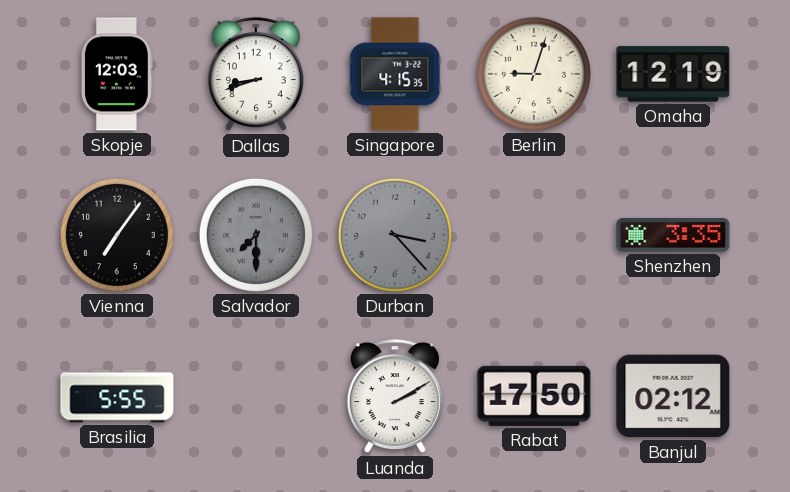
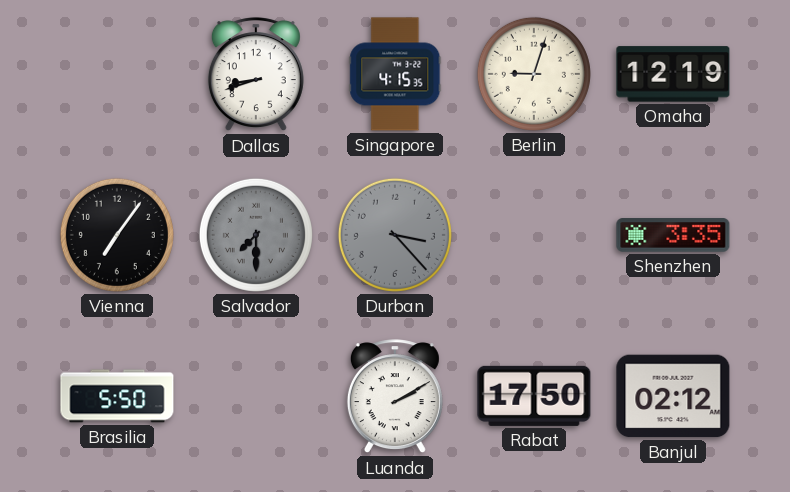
Skopje: 12:03 -> none
Brasilia: 5:55 -> 5:50
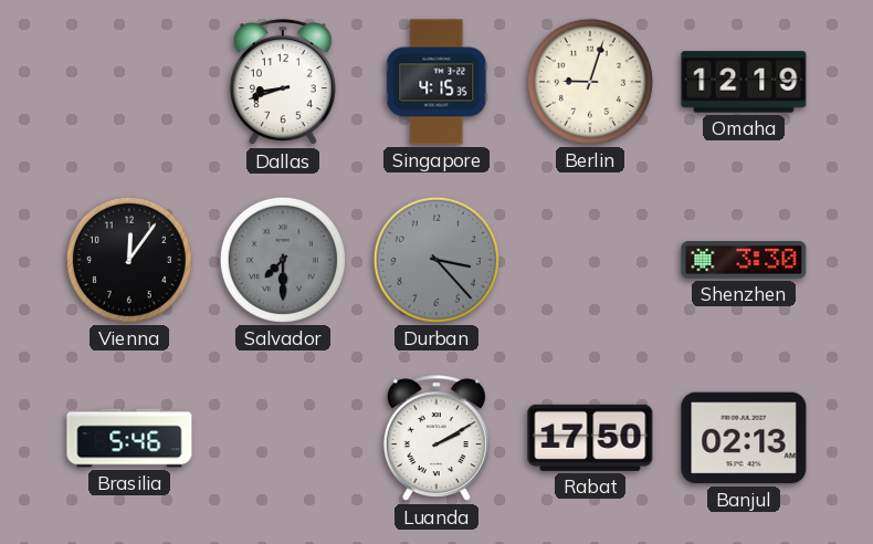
Vienna: 7:06 -> 12:06
Shenzhen: 3:35 -> 3:30
Brasilia: 5:50 -> 5:46
Banjul: 02:12 -> 02:13
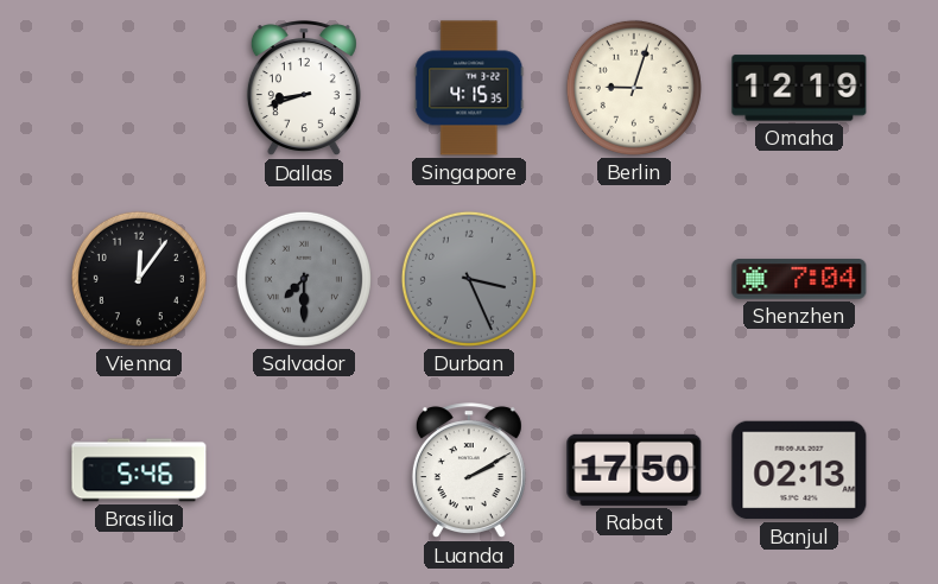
Durban: 3:23 -> 3:26
Shenzhen: 3:30 -> 7:04
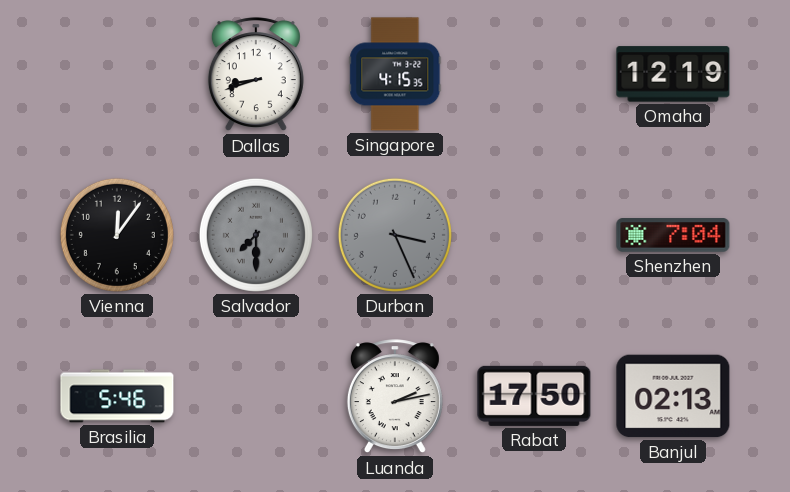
Berlin: 9:03 -> none
Luanda: 2:10 -> 2:13
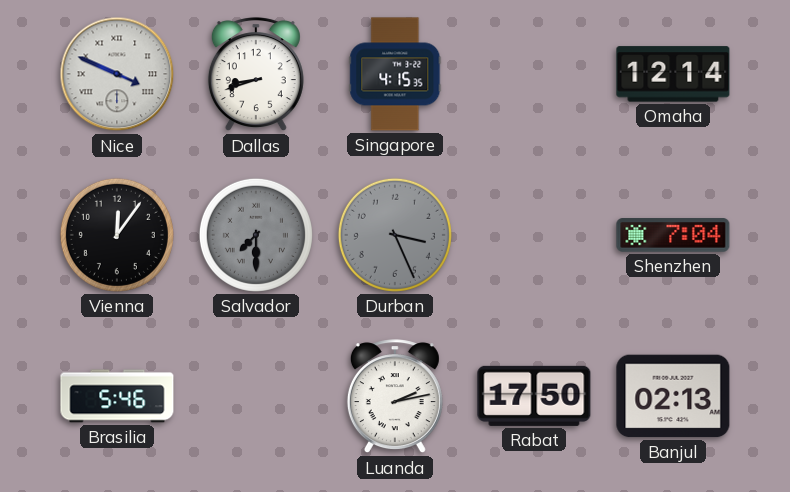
Nice: none -> 3:49
Omaha: 12:19 -> 12:14
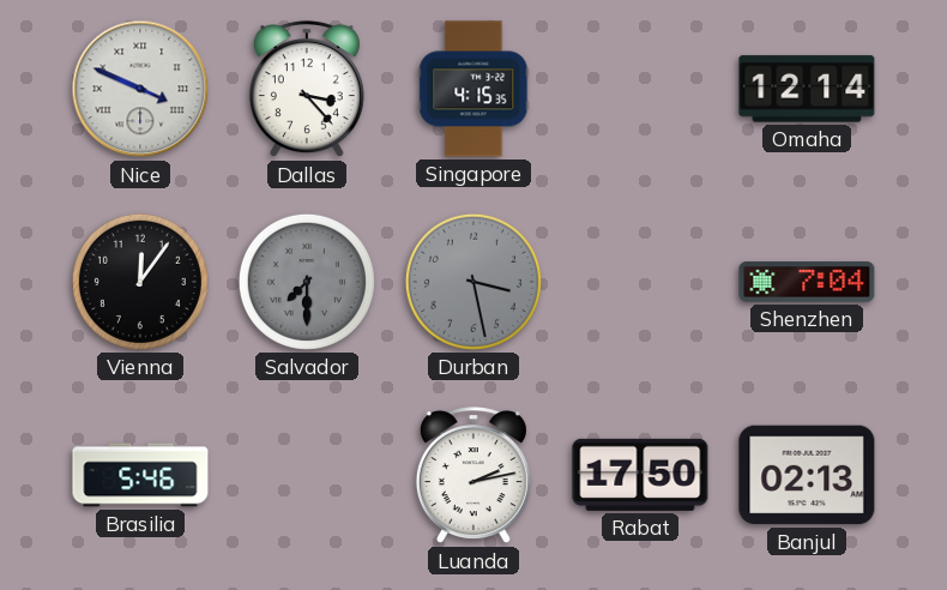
Dallas: 8:42 -> 3:23
Durban: 3:26 -> 3:28
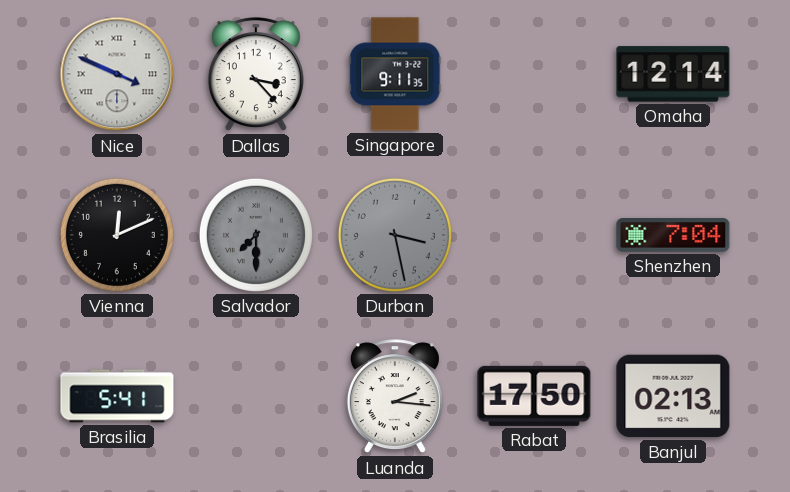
Singapore: 4:15 -> 9:11
Vienna: 12:06 -> 12:11
Brasilia: 5:46 -> 5:41
Luanda: 2:13 -> 2:16
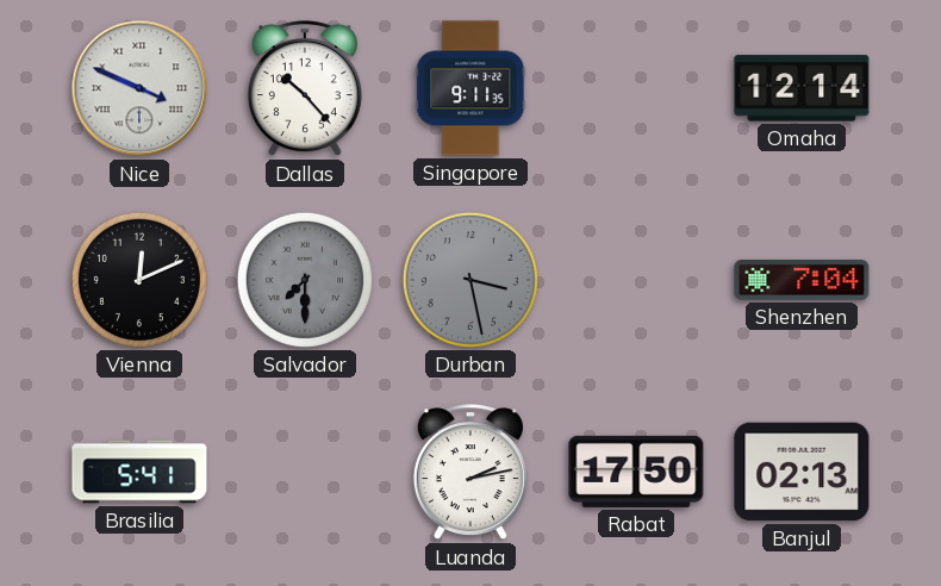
Dallas: 3:23 -> 10:23
Luanda: 2:16 -> 2:13
